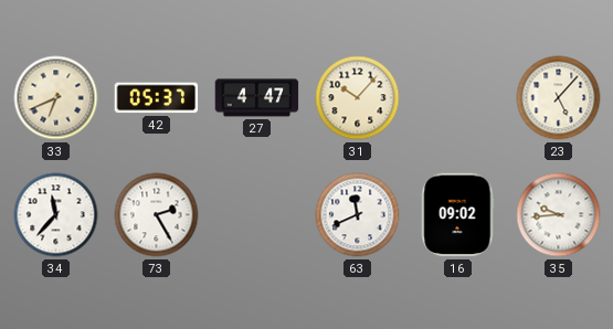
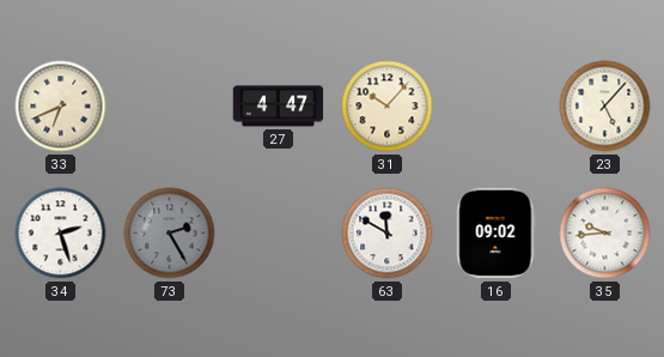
42: 05:37 -> none
34: 11:37 -> 2:27
73 dial: white -> grey
63: 11:41 -> 11:50
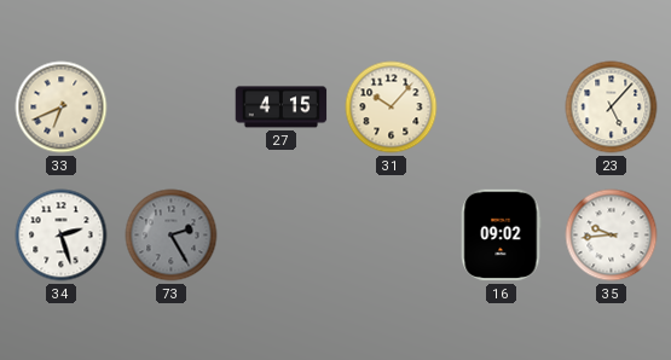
27: 4:47 -> 4:15
63: 11:50 -> none
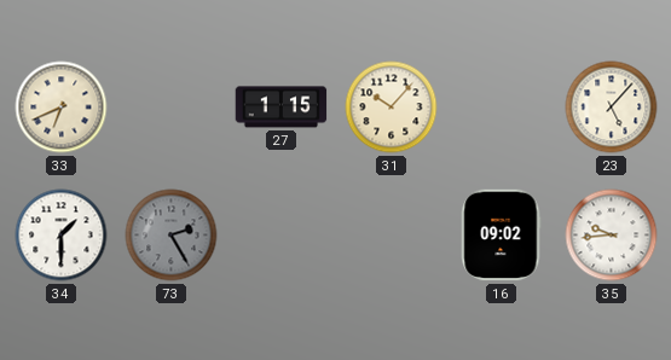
27: 4:15 -> 1:15
34: 2:27 -> 1:30
